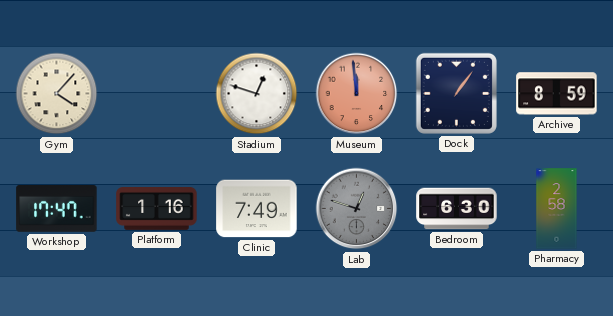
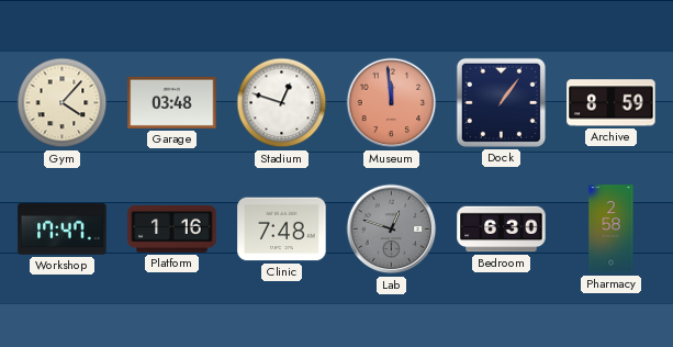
Garage: none -> 03:48
Clinic: 7:49 -> 7:48
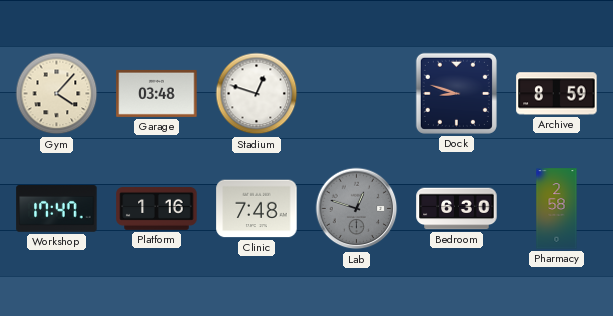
Museum: 11:59 -> none
Dock: 1:06 -> 8:48
